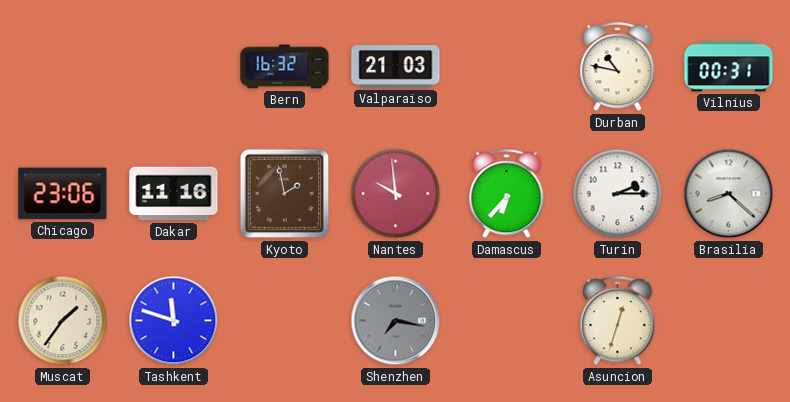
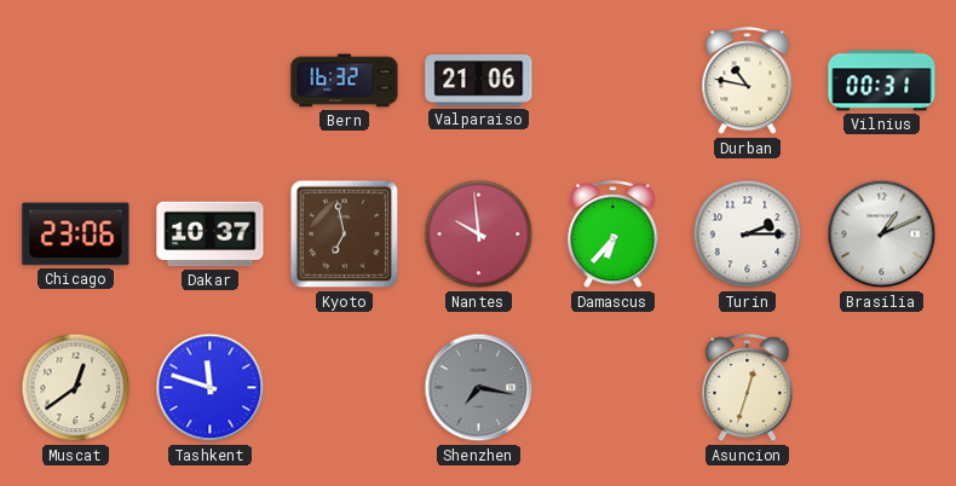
Valparaiso: 21:03 -> 21:06
Dakar: 11:16 -> 10:37
Kyoto: 1:58 -> 6:58
Brasilia: 8:22 -> 1:11
Muscat: 1:36 -> 12:39
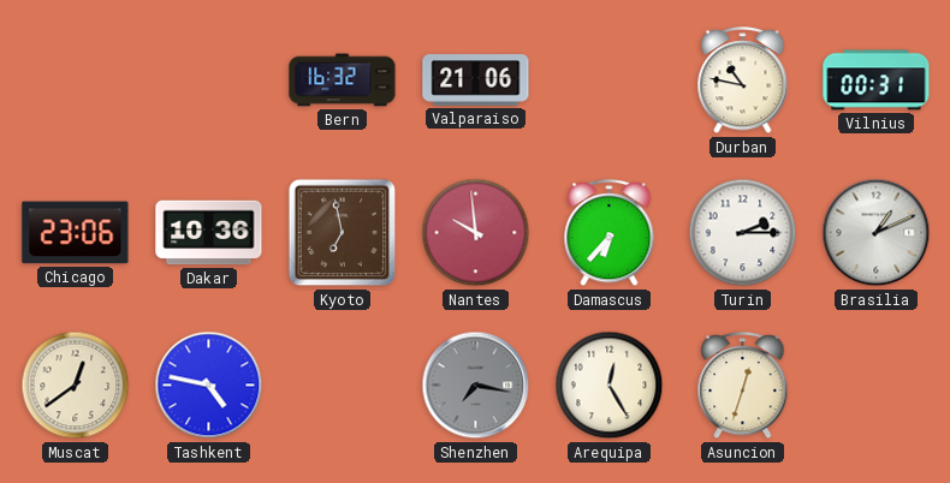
Dakar: 10:37 -> 10:36
Tashkent: 11:48 -> 4:47
Arequipa: none -> 12:25
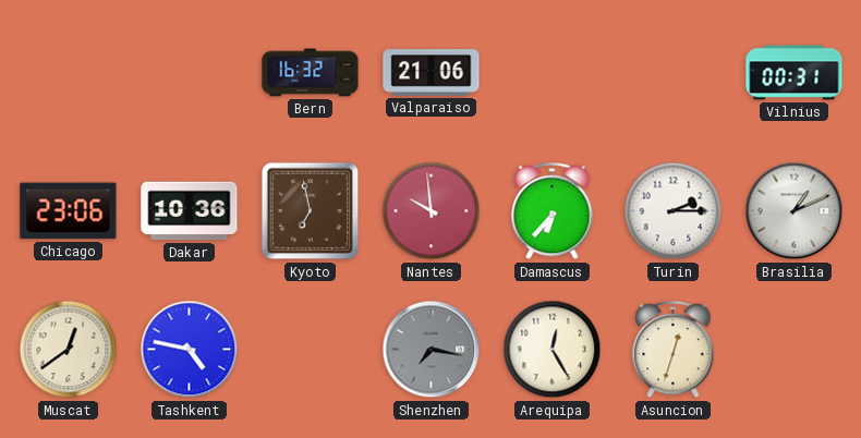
Durban: 10:47 -> none
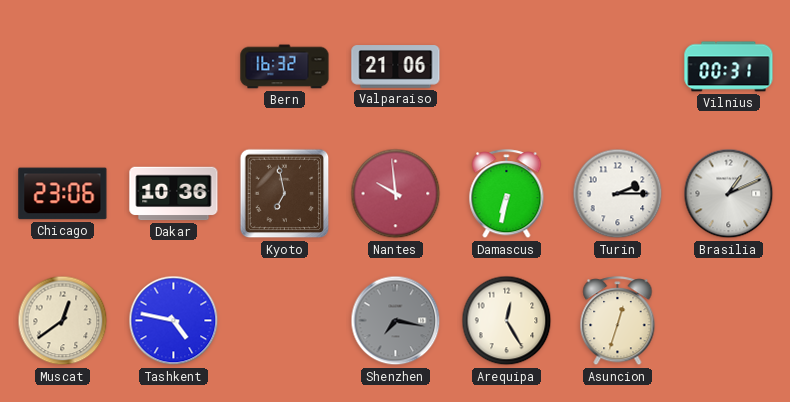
Damascus: 6:37 -> 6:32
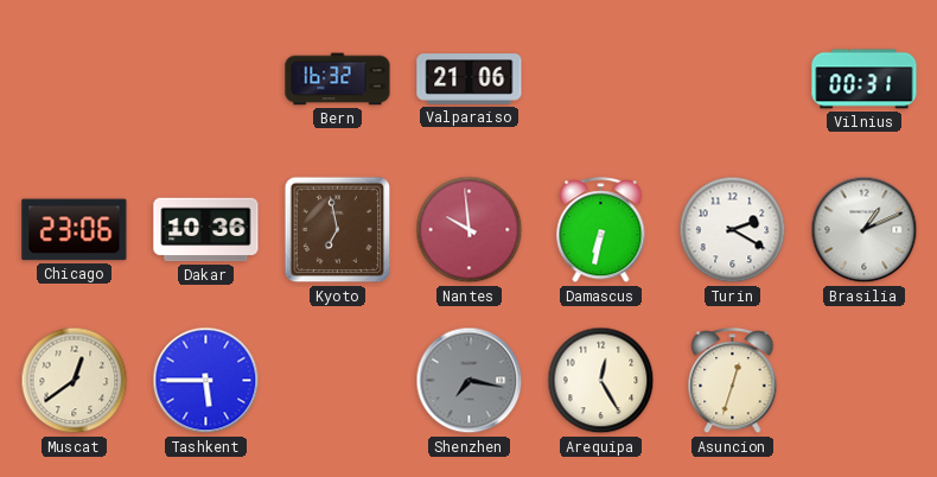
Turin: 2:15 -> 2:20
Tashkent: 4:47 -> 5:45
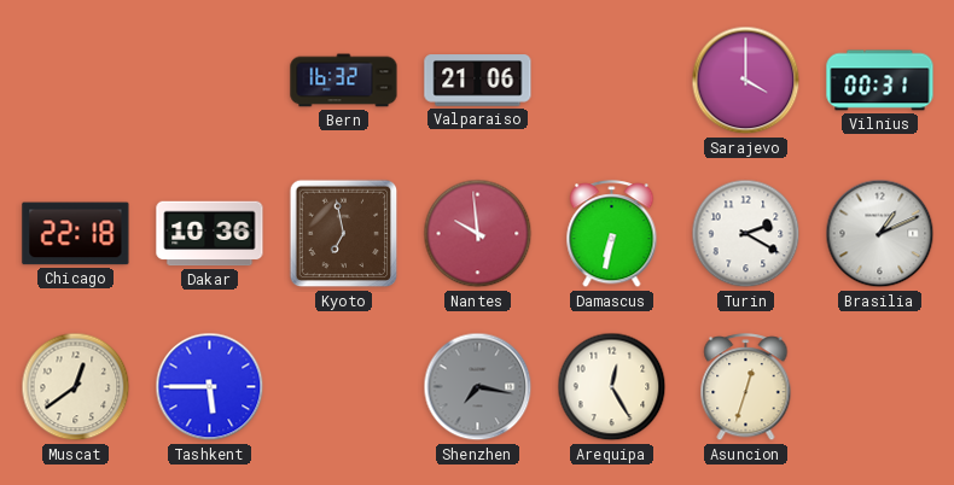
Sarajevo: none -> 4:00
Chicago: 23:06 -> 22:18
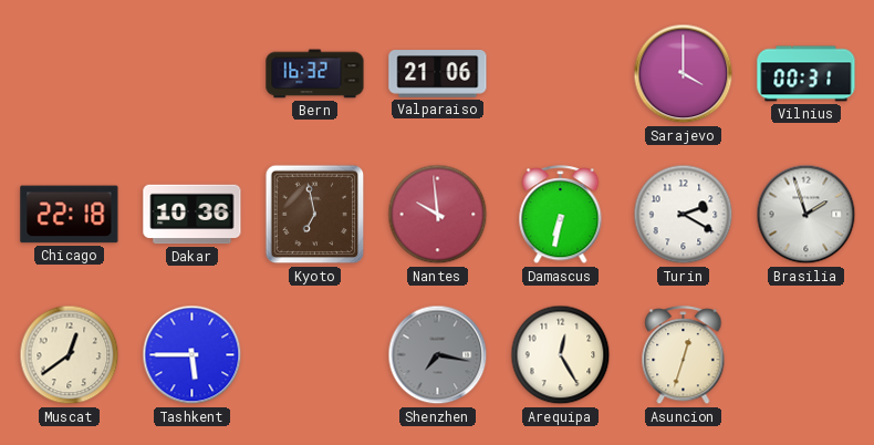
Brasilia: 1:11 -> 1:57
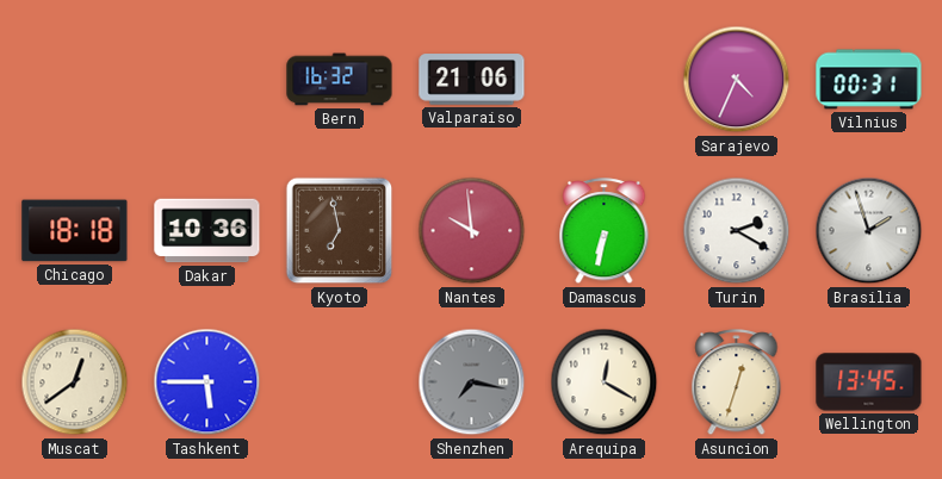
Sarajevo: 4:00 -> 4:34
Chicago: 22:18 -> 18:18
Arequipa: 12:25 -> 12:20
Wellington: none -> 13:45
